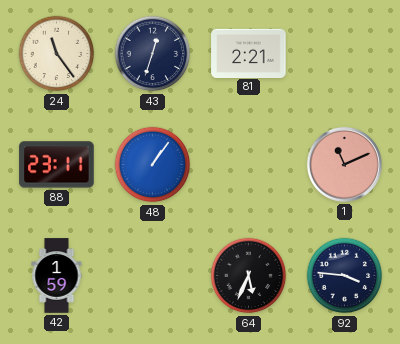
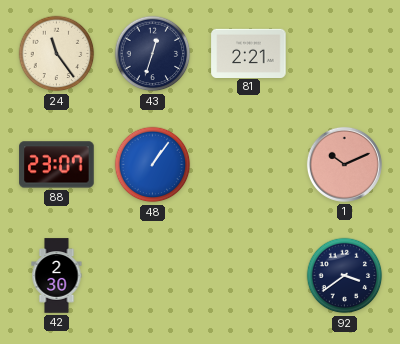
88: 23:11 -> 23:07
1: 11:11 -> 10:11
42: 1:59 -> 2:30
64: 5:34 -> none
92: 3:46 -> 3:39
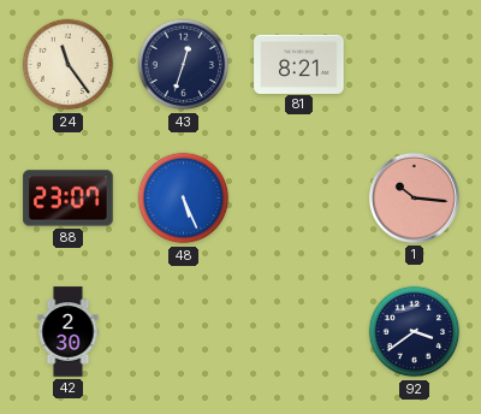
81: 2:21 -> 8:21
48: 1:06 -> 5:26
1: 10:11 -> 10:16
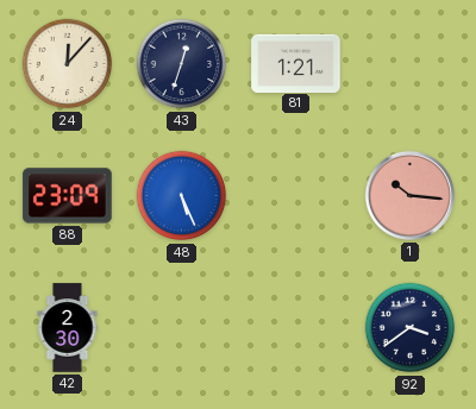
24: 11:24 -> 12:07
81: 8:21 -> 1:21
88: 23:07 -> 23:09
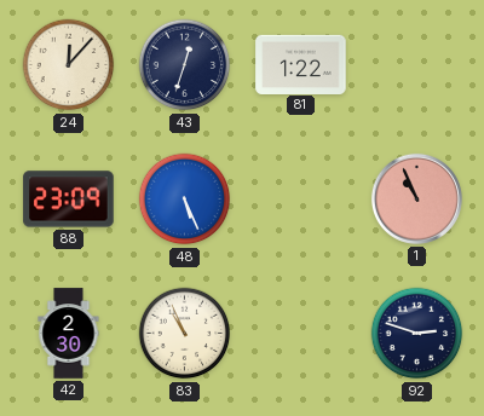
81: 1:21 -> 1:22
1: 10:16 -> 10:56
83: none -> 10:56
92: 3:39 -> 2:48
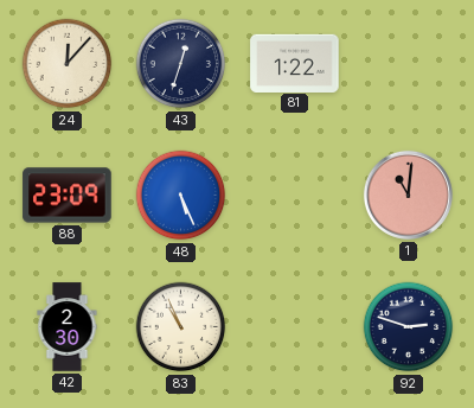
1: 10:56 -> 11:01
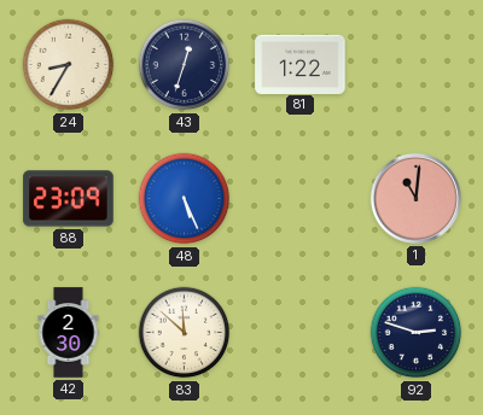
24: 12:07 -> 8:35
83: 10:56 -> 11:52
